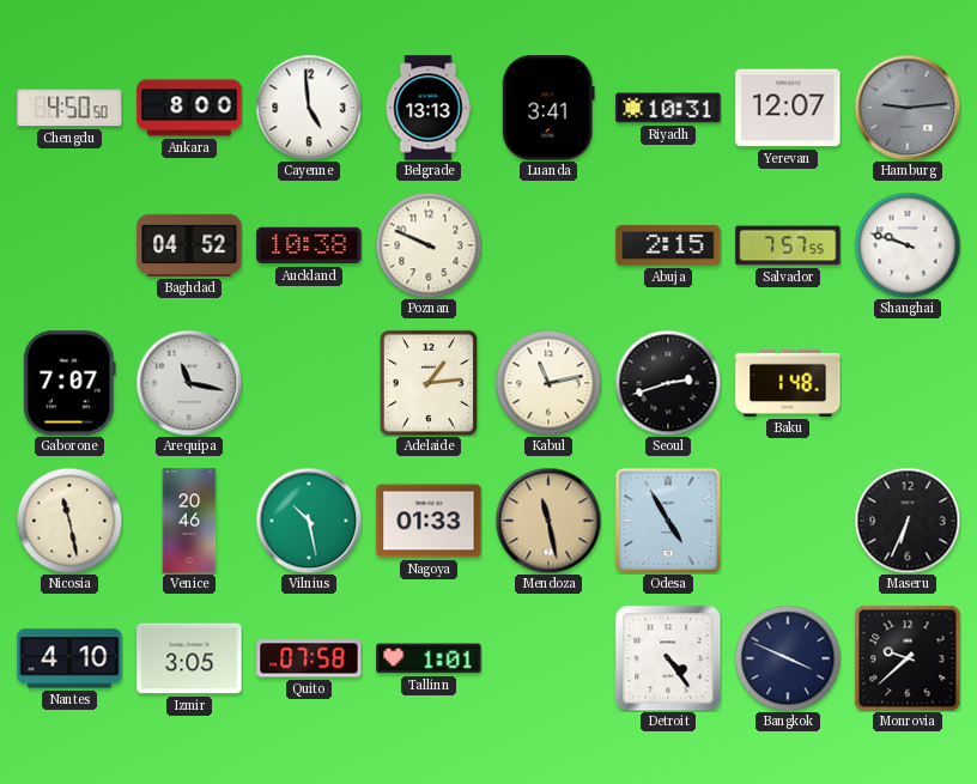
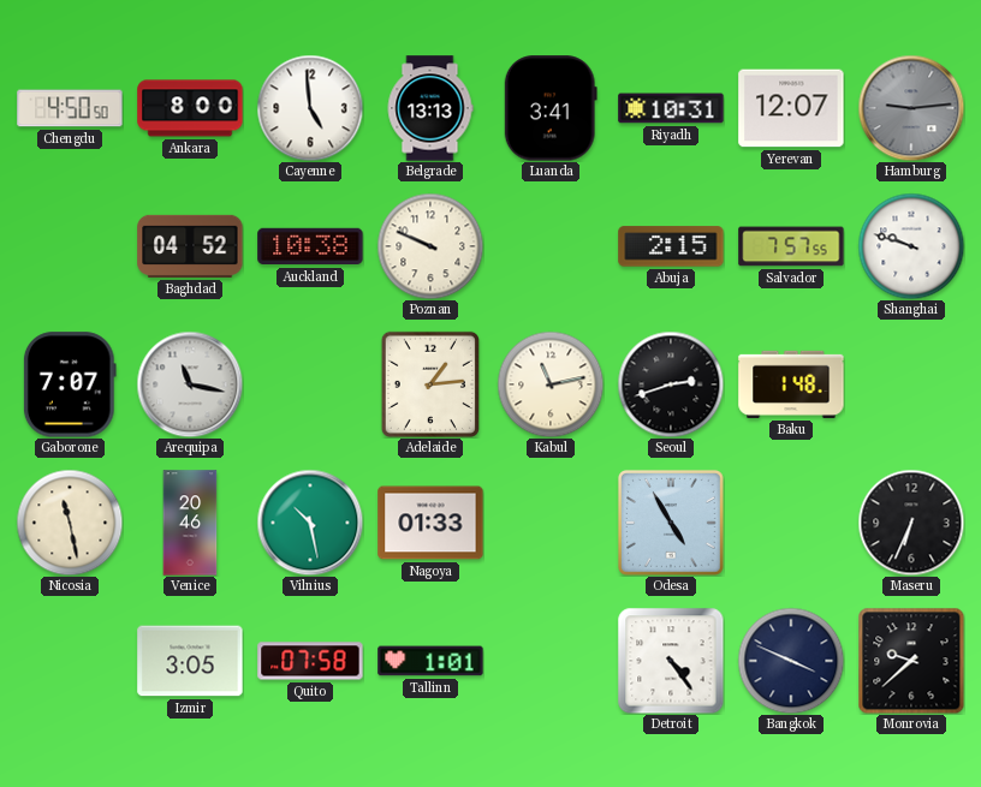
Mendoza: 11:28 -> none
Nantes: 4:10 -> none
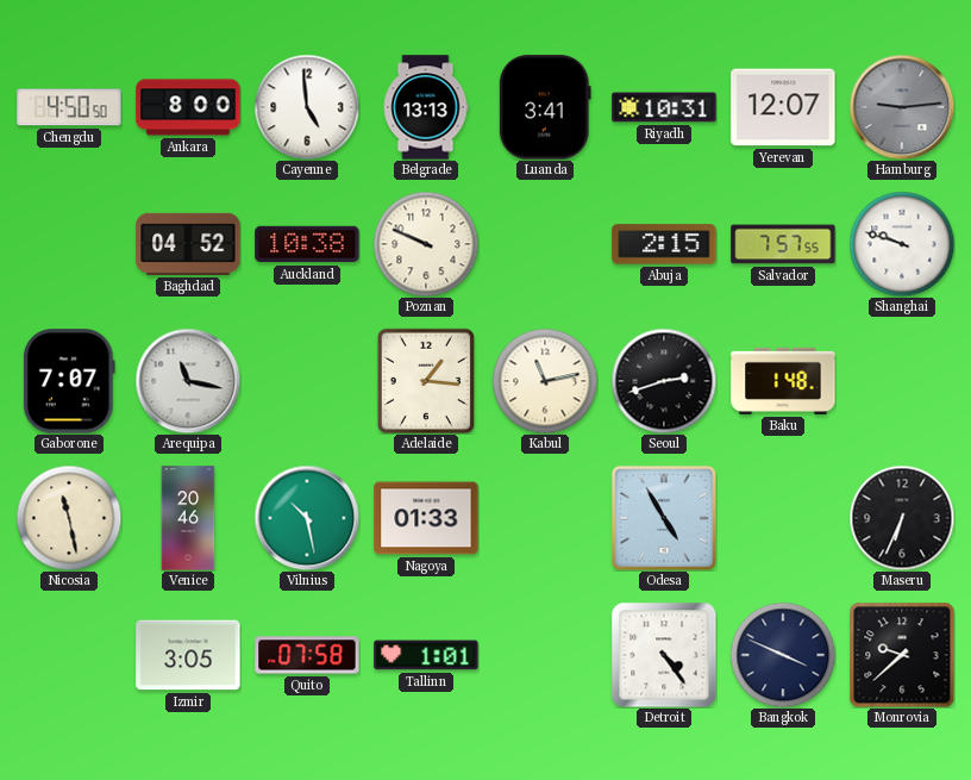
Adelaide: 1:14 -> 1:16
